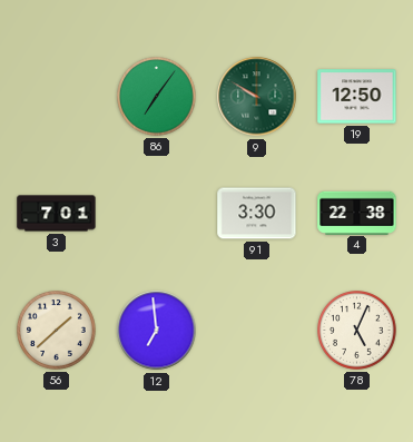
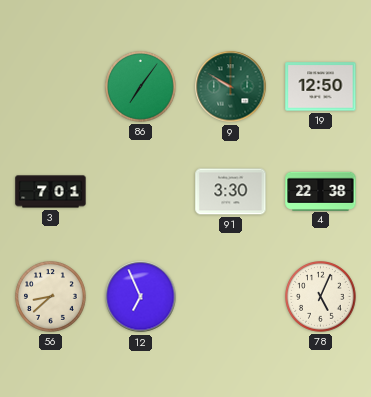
56: 1:38 -> 8:38
12: 6:59 -> 6:56
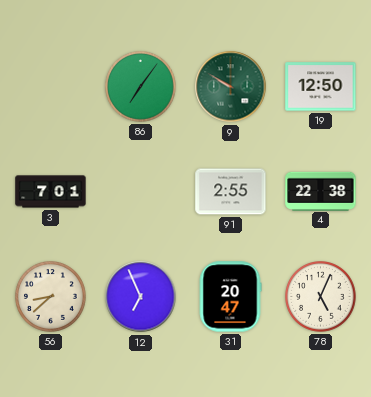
91: 3:30 -> 2:55
31: none -> 20:47
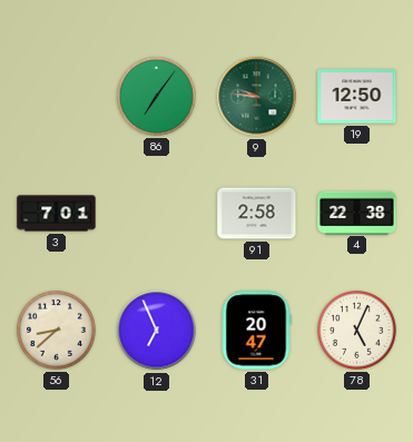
9: 9:50 -> 9:46
91: 2:55 -> 2:58
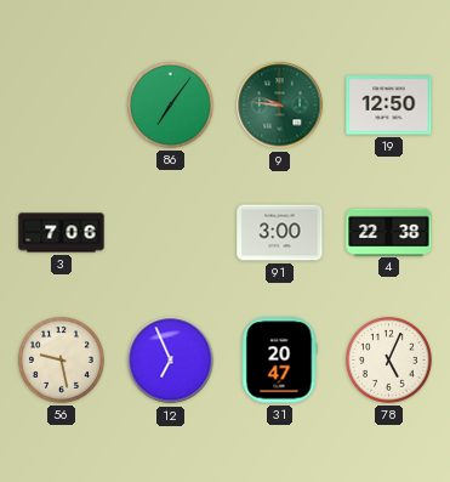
3: 7:01 -> 7:06
91: 2:58 -> 3:00
56: 8:38 -> 9:28
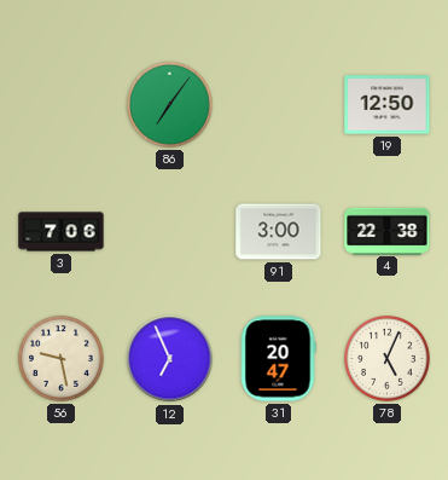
9: 9:46 -> none
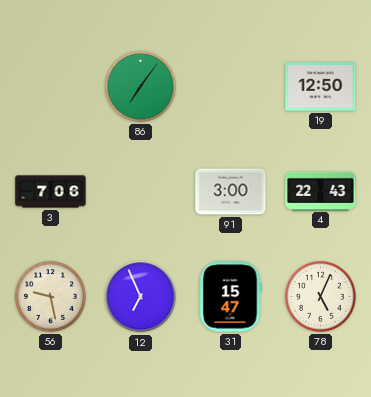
4: 22:38 -> 22:43
31: 20:47 -> 15:47
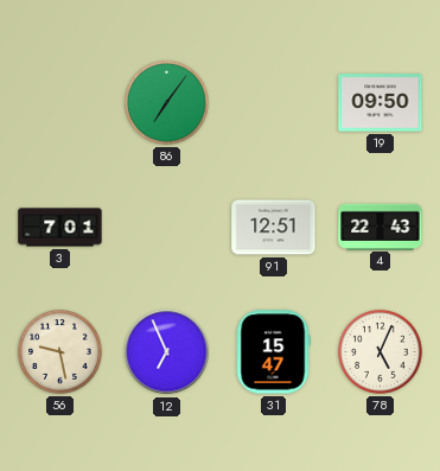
19: 12:50 -> 09:50
3: 7:06 -> 7:01
91: 3:00 -> 12:51
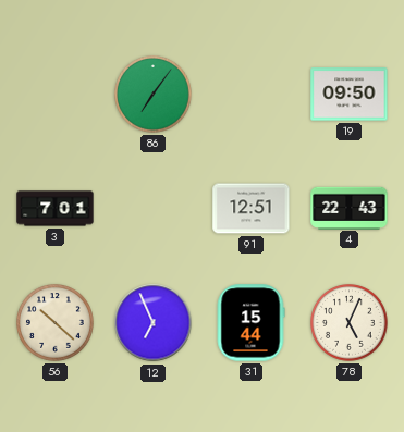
56: 9:28 -> 10:22
31: 15:47 -> 15:44
